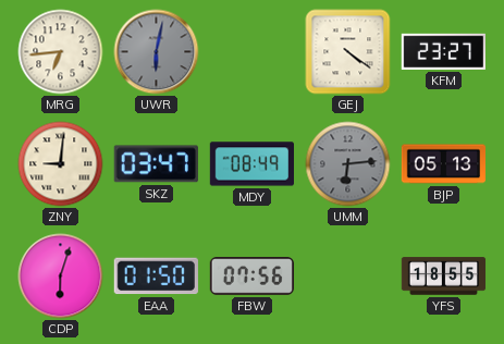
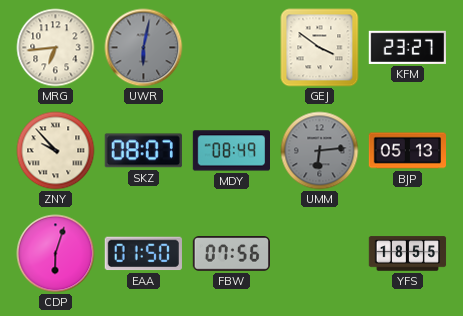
GEJ: 4:21 -> 3:51
ZNY: 9:01 -> 9:53
SKZ: 03:47 -> 08:07
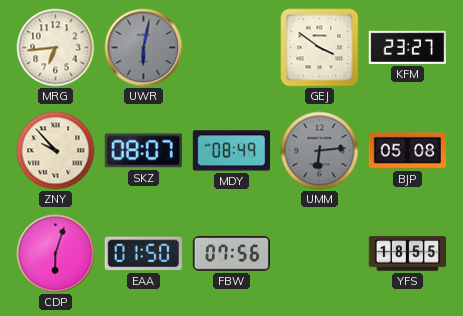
BJP: 05:13 -> 05:08
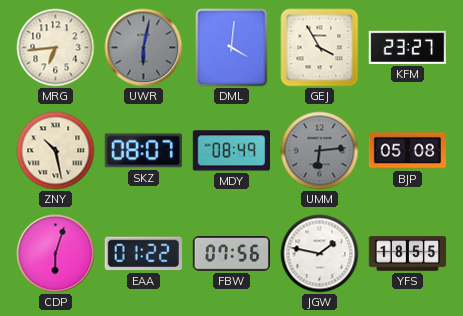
DML: none -> 4:01
GEJ: 3:51 -> 3:55
ZNY: 9:53 -> 10:28
EAA: 01:50 -> 01:22
JGW: none -> 1:47
